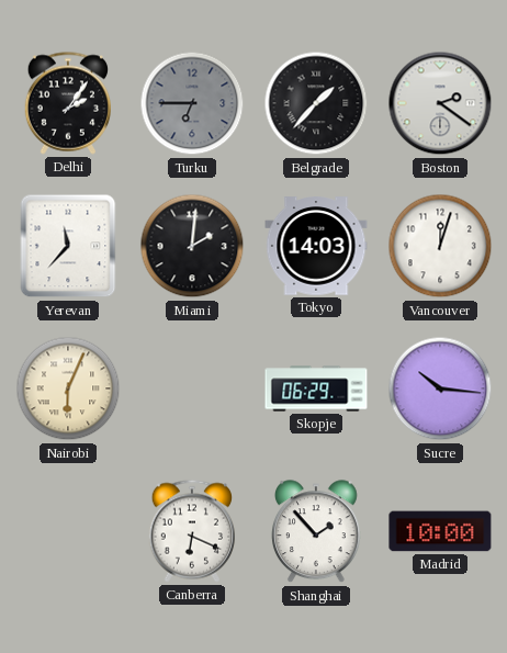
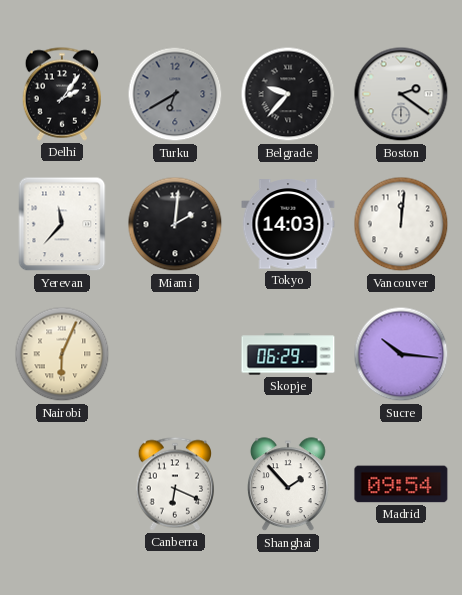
Turku: 6:45 -> 6:40
Belgrade: 1:37 -> 9:37
Vancouver: 12:03 -> 12:01
Madrid: 10:00 -> 09:54
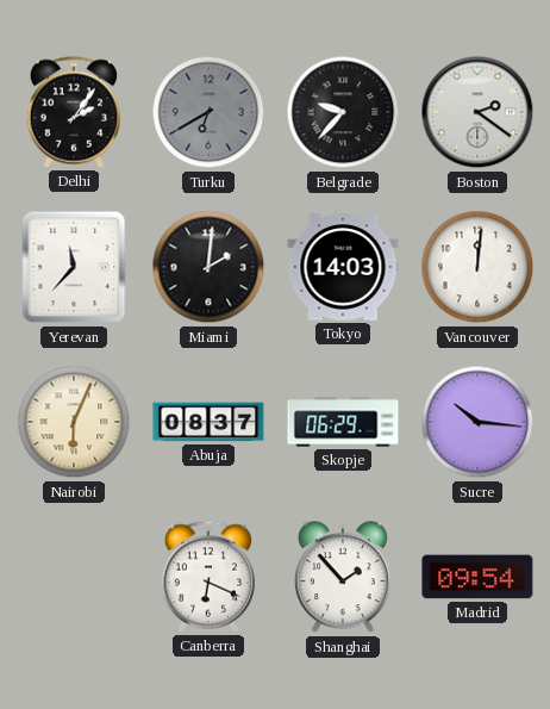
Abuja: none -> 08:37
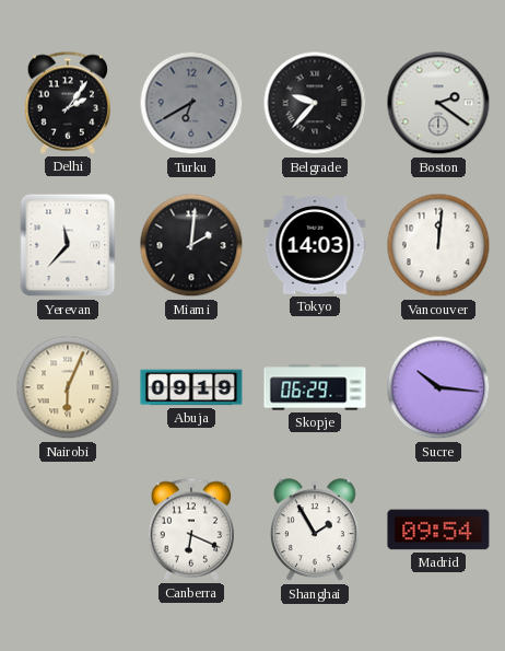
Abuja: 08:37 -> 09:19
Shanghai: 1:53 -> 1:55
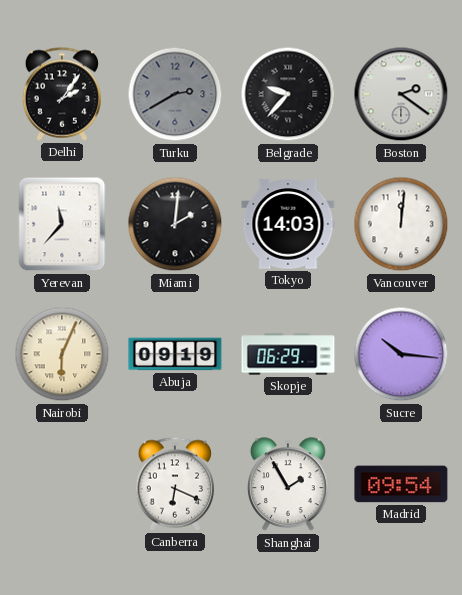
Turku: 6:40 -> 2:40
